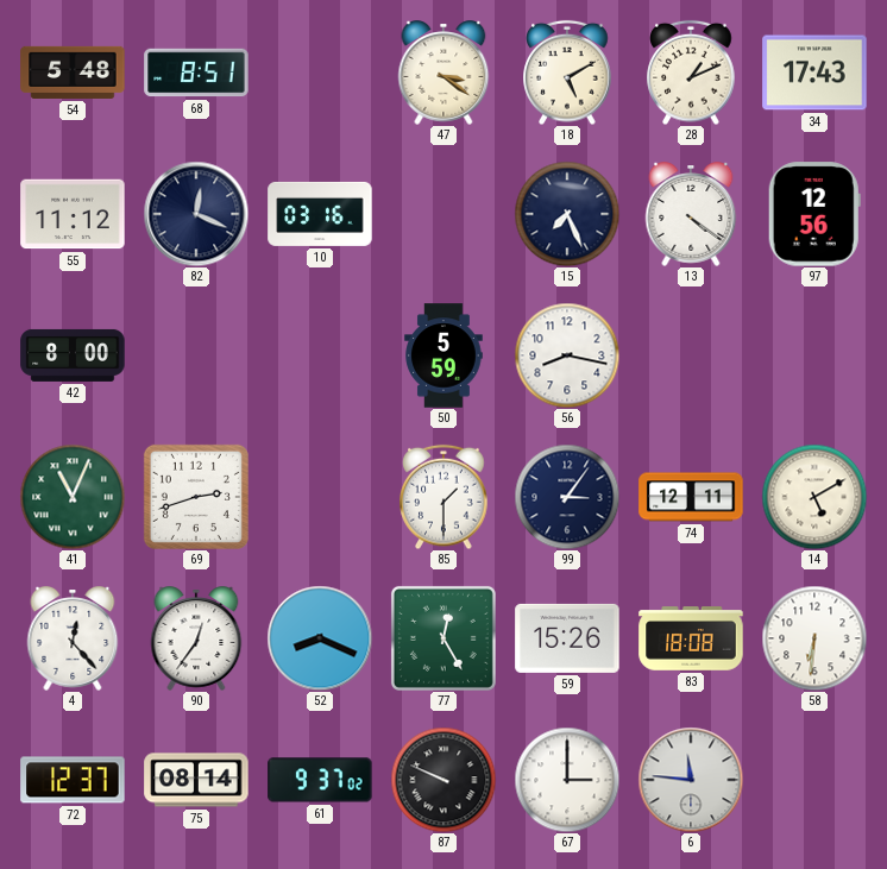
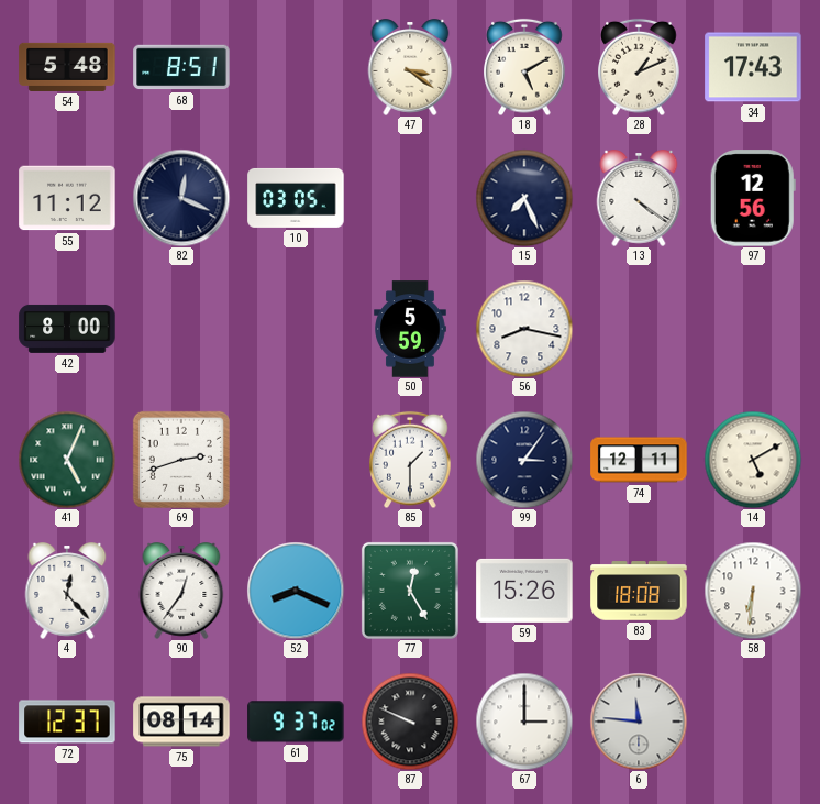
10: 03:16 -> 03:05
41: 11:04 -> 5:04
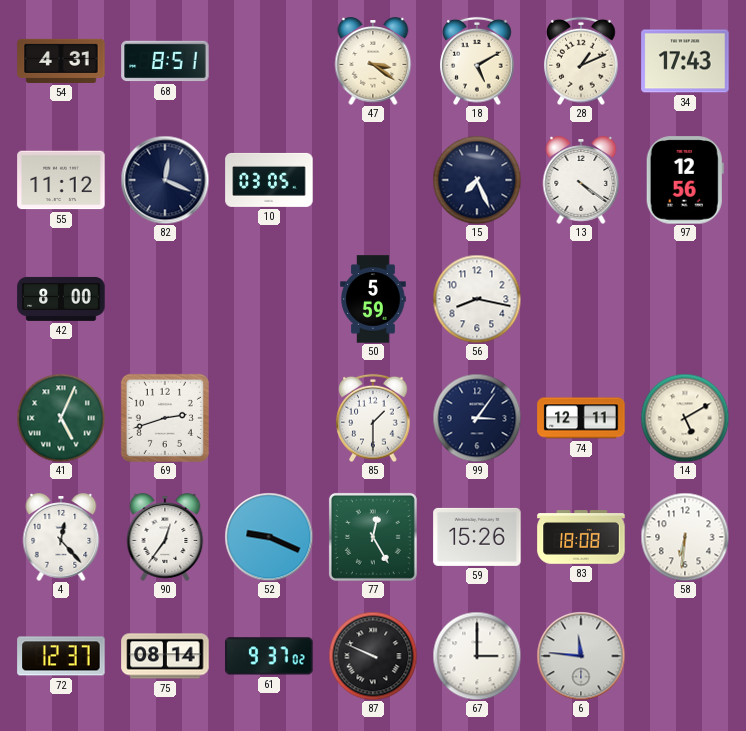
54: 5:48 -> 4:31
52: 8:19 -> 9:19
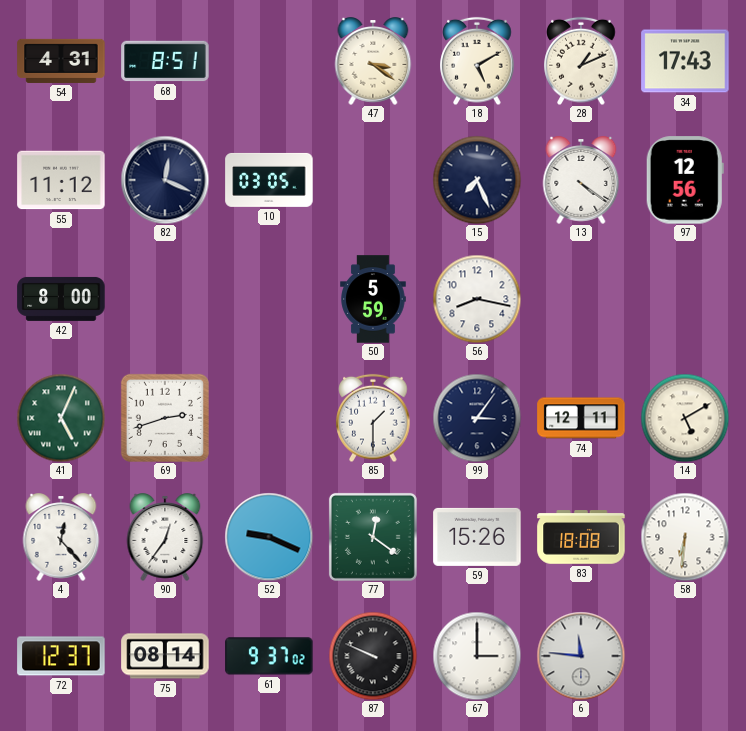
77: 12:25 -> 12:21
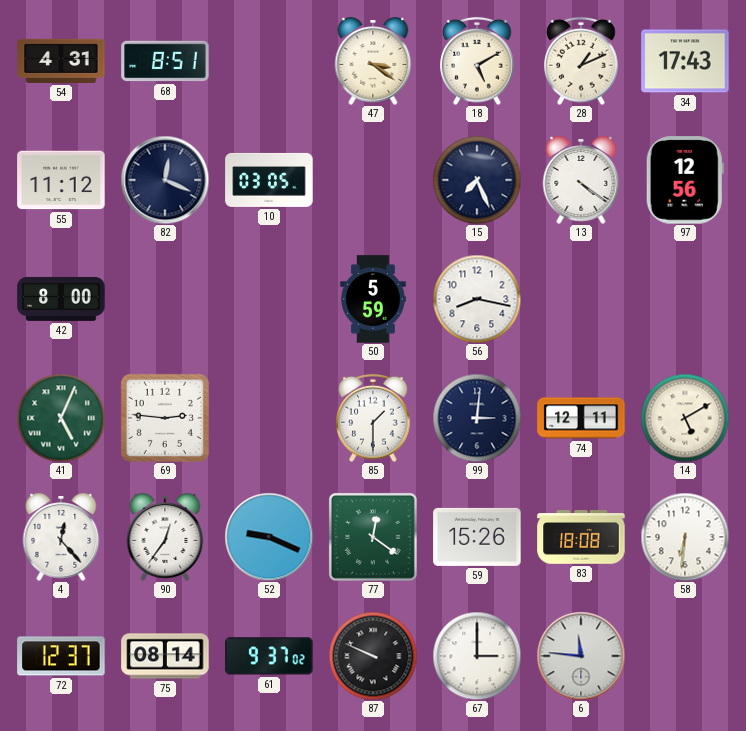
69: 2:42 -> 2:46
99: 3:06 -> 3:01
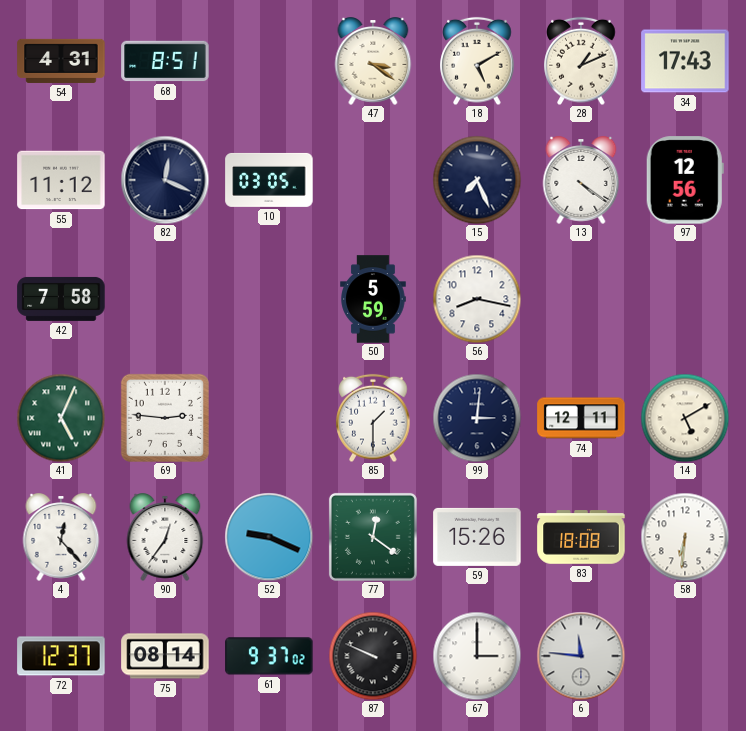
42: 8:00 -> 7:58
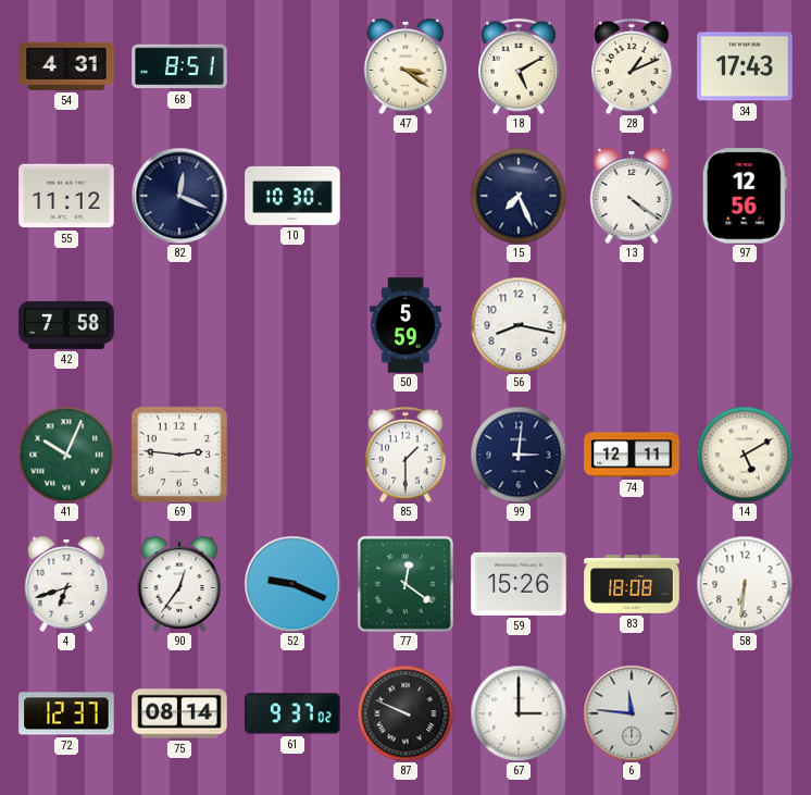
10: 03:05 -> 10:30
41: 5:04 -> 10:04
4: 12:23 -> 6:42
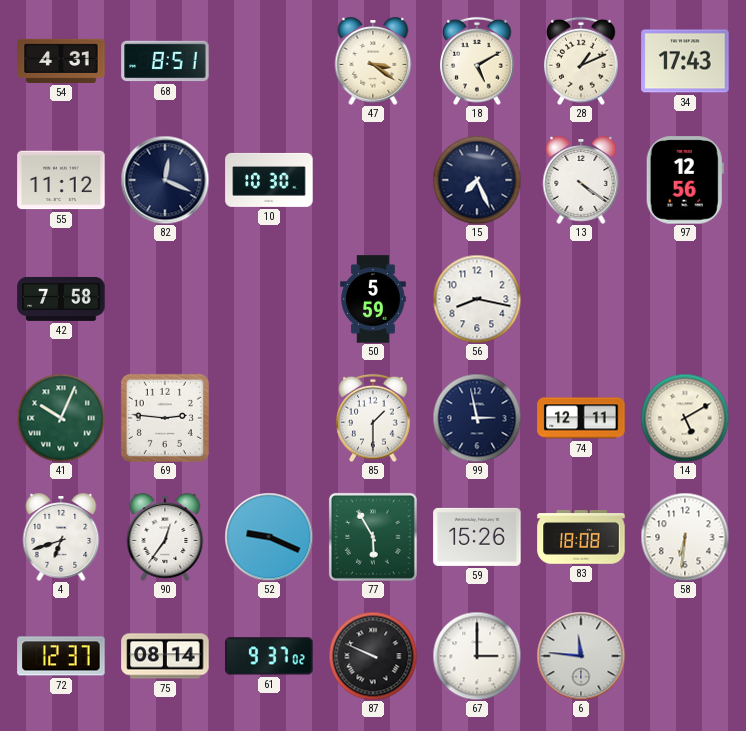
99: 3:01 -> 2:58
77: 12:21 -> 5:55
